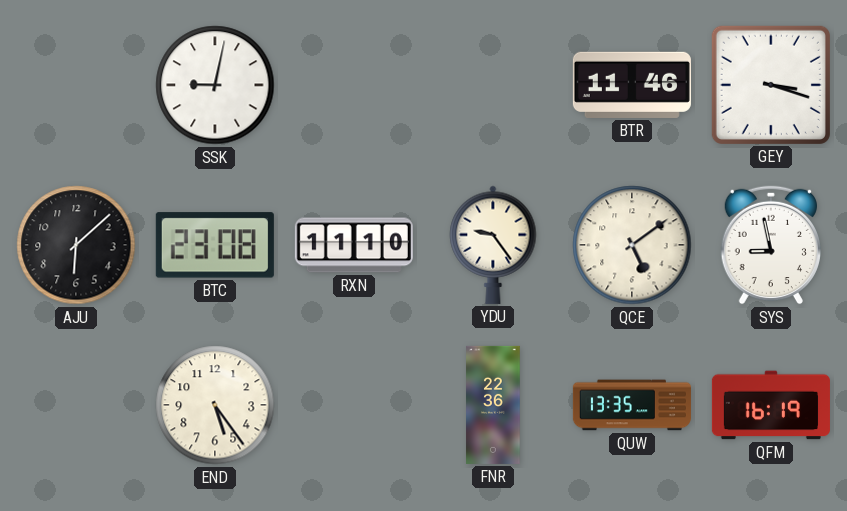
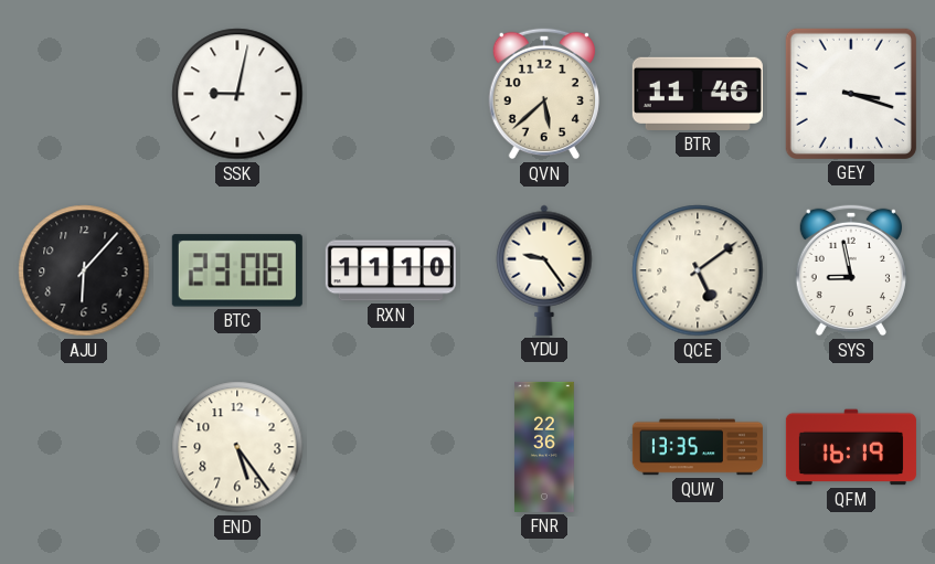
QVN: none -> 5:38
AJU: 6:08 -> 6:07
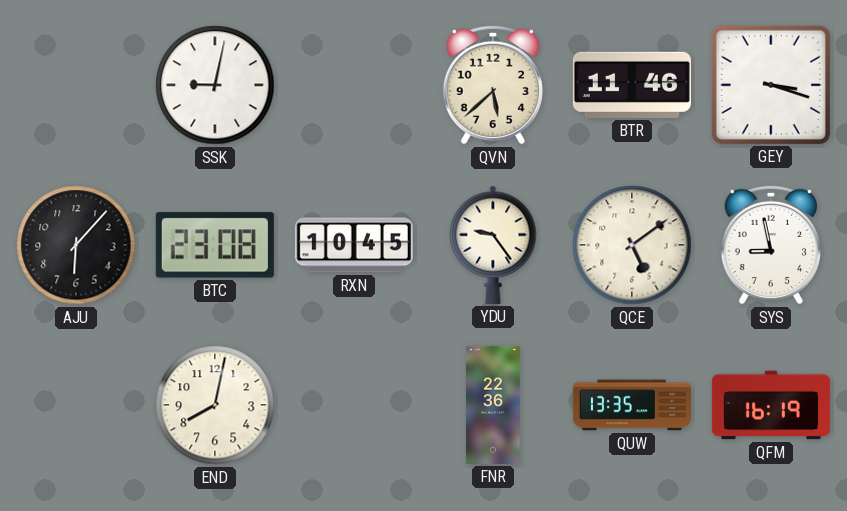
RXN: 11:10 -> 10:45
END: 5:24 -> 8:02
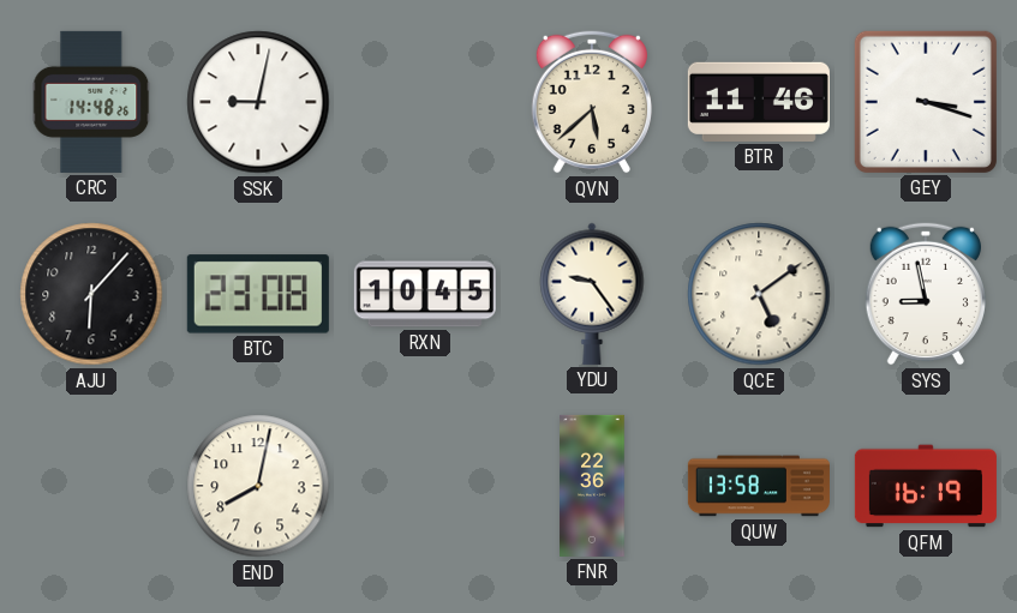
CRC: none -> 14:48
QUW: 13:35 -> 13:58
